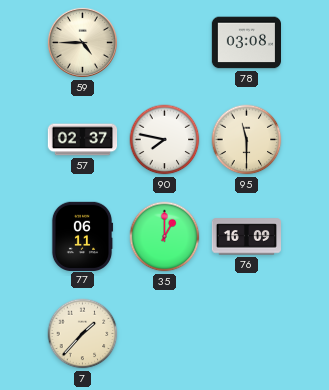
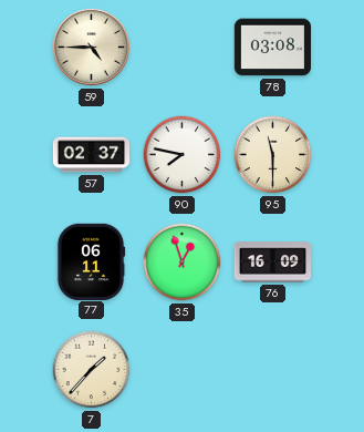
35: 1:00 -> 12:57
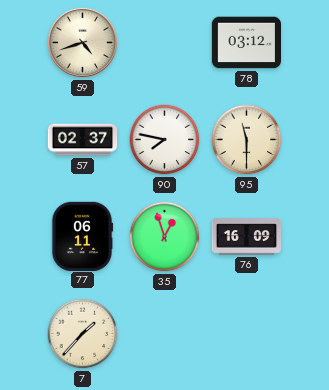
59: 4:45 -> 4:42
78: 03:08 -> 03:12
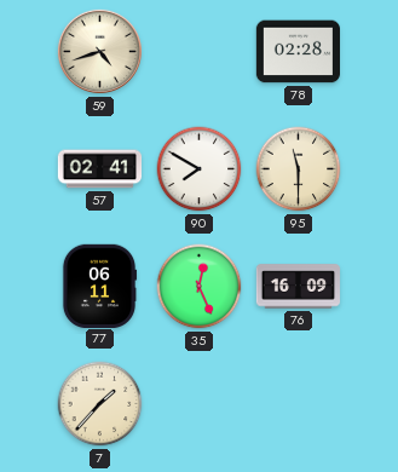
78: 03:12 -> 02:28
57: 02:37 -> 02:41
90: 7:47 -> 7:50
35: 12:57 -> 12:26
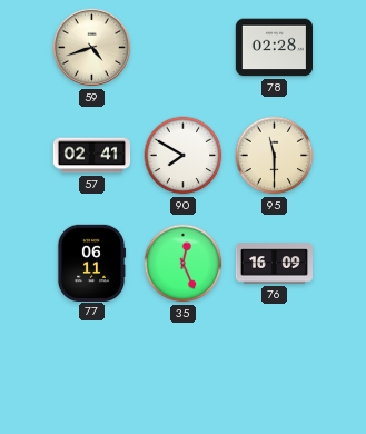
7: 1:37 -> none
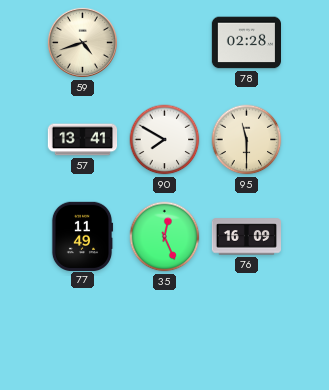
57: 02:41 -> 13:41
77: 06:11 -> 11:49
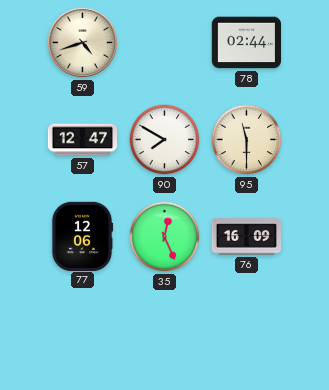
78: 02:28 -> 02:44
57: 13:41 -> 12:47
77: 11:49 -> 12:06
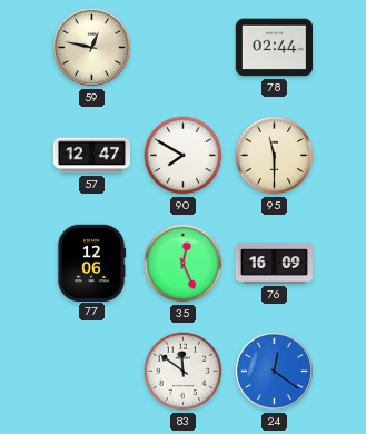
59: 4:42 -> 12:47
83: none -> 11:51
24: none -> 12:21
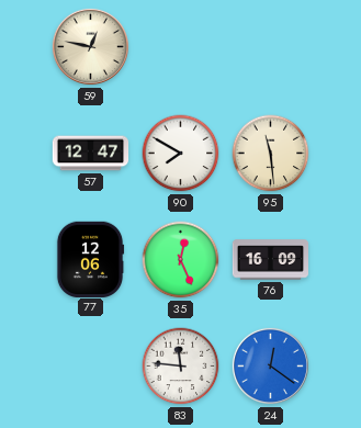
78: 02:44 -> none
95: 11:30 -> 11:29
83: 11:51 -> 11:46
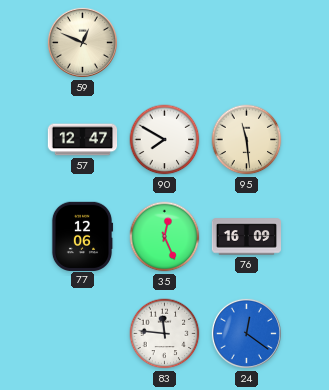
59: 12:47 -> 12:49
